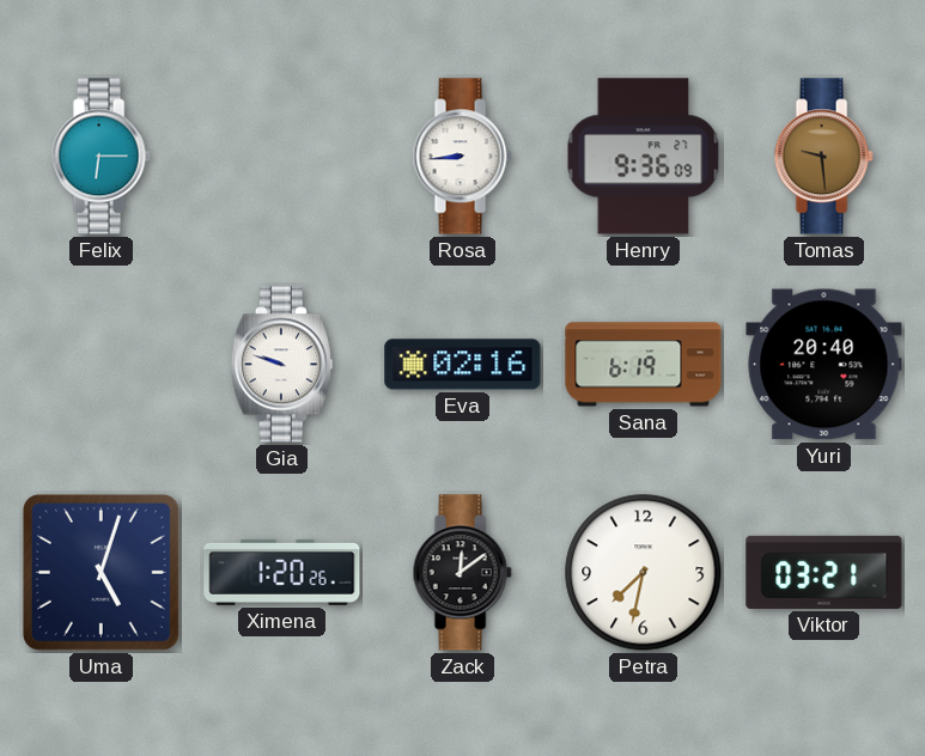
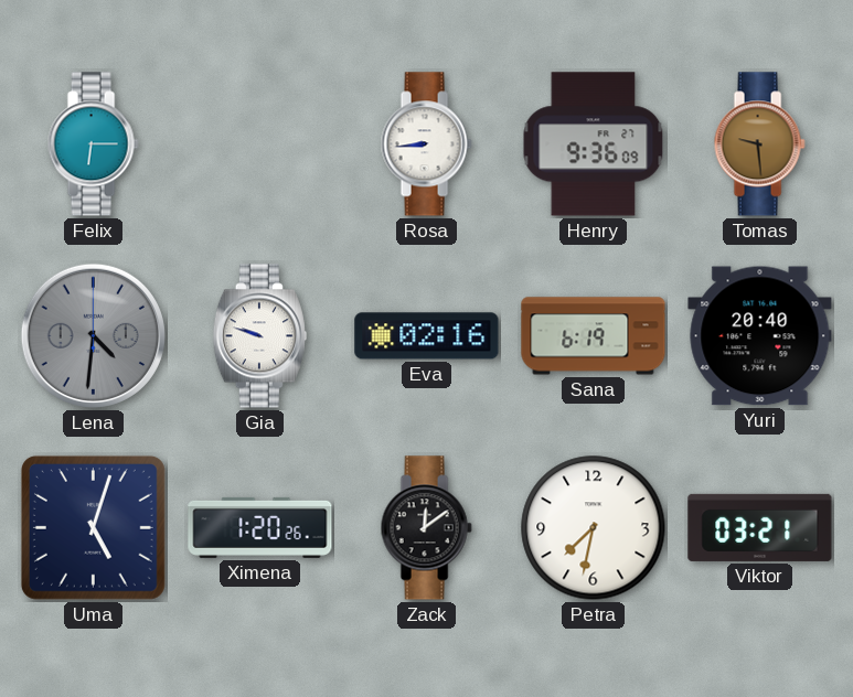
Lena: none -> 4:31
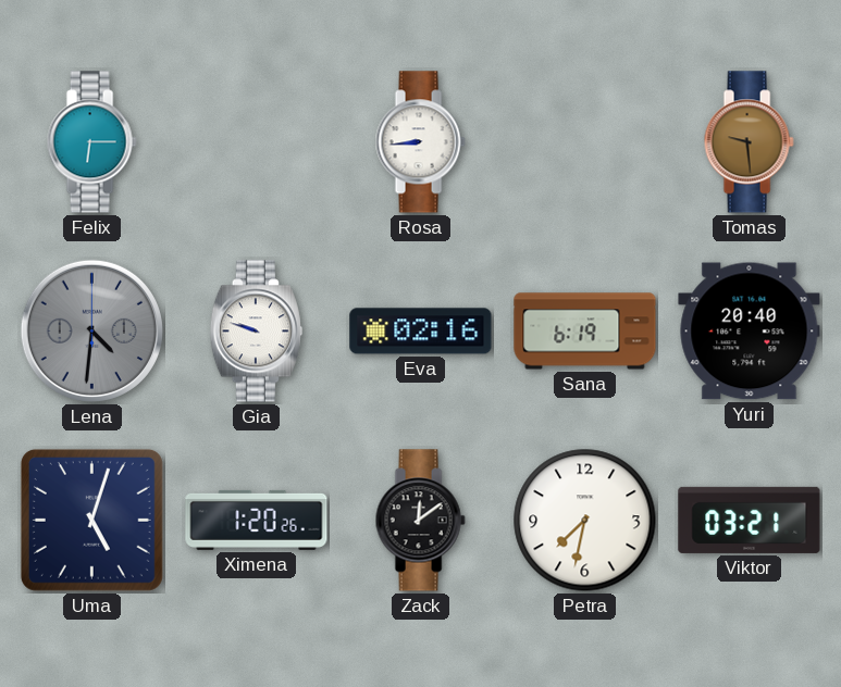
Henry: 9:36 -> none
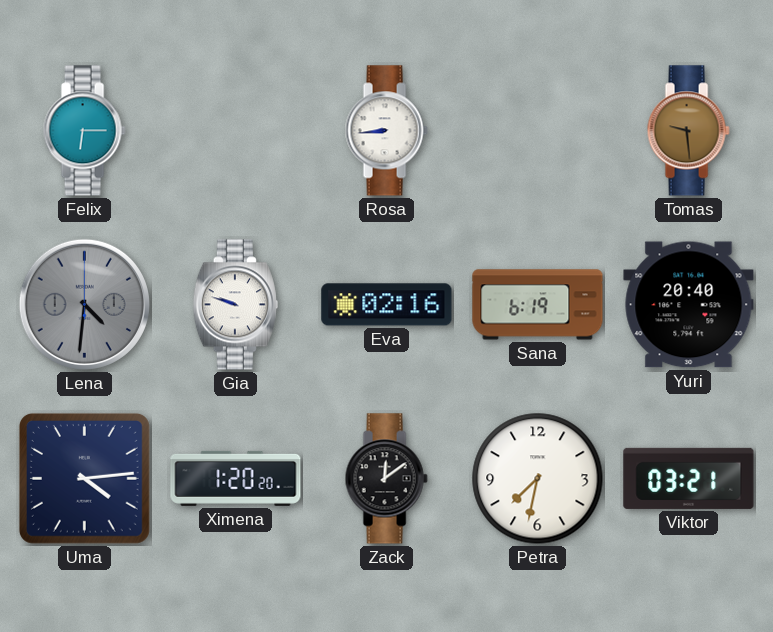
Uma: 5:03 -> 4:14
Ximena: 1:20:26 -> 1:20:20
